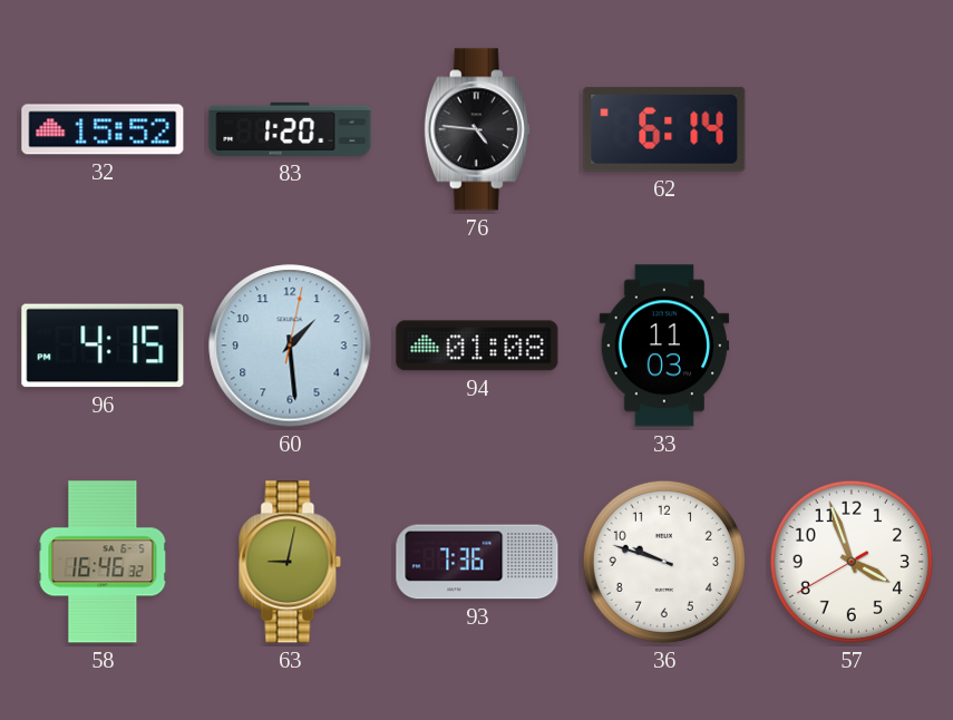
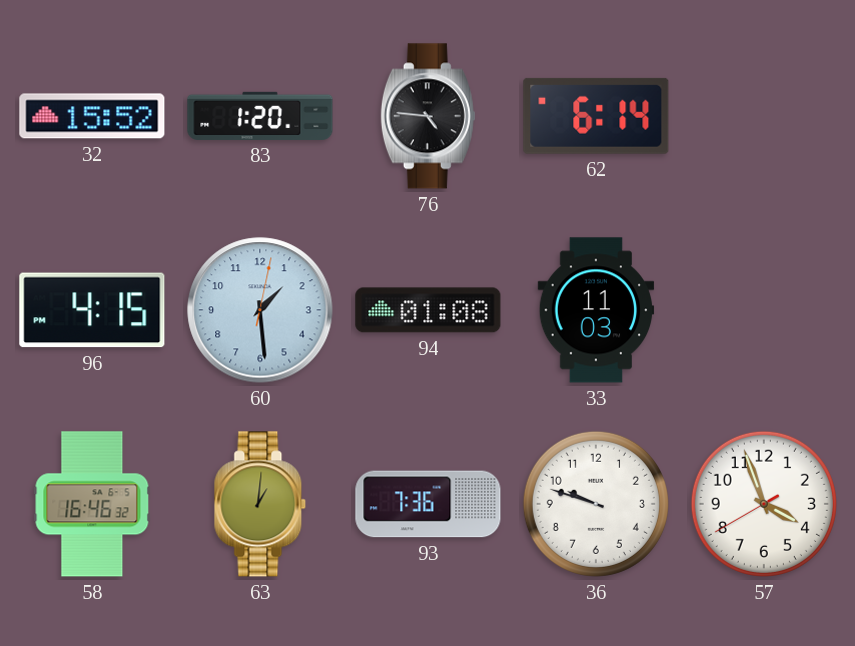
63: 9:02 -> 1:01
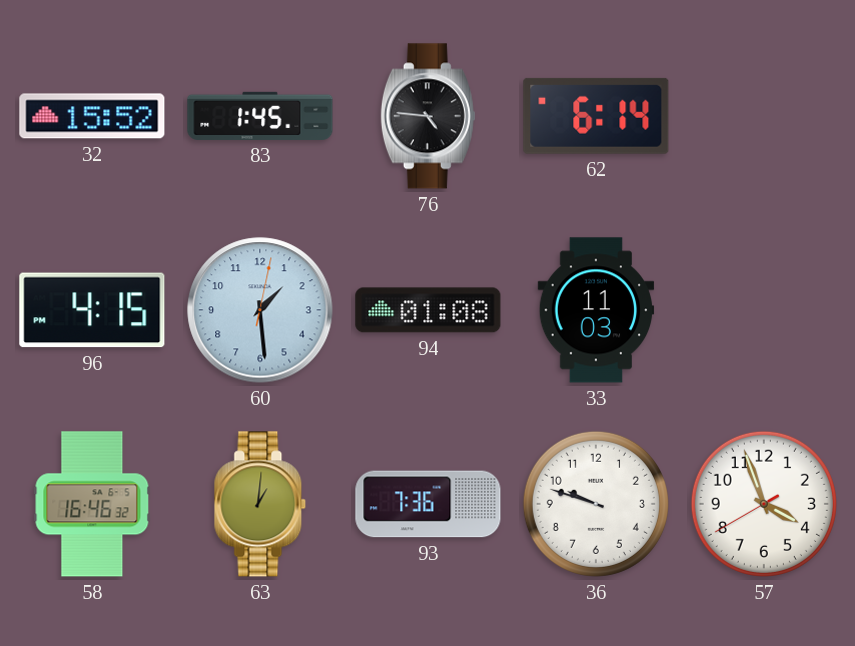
83: 1:20 -> 1:45
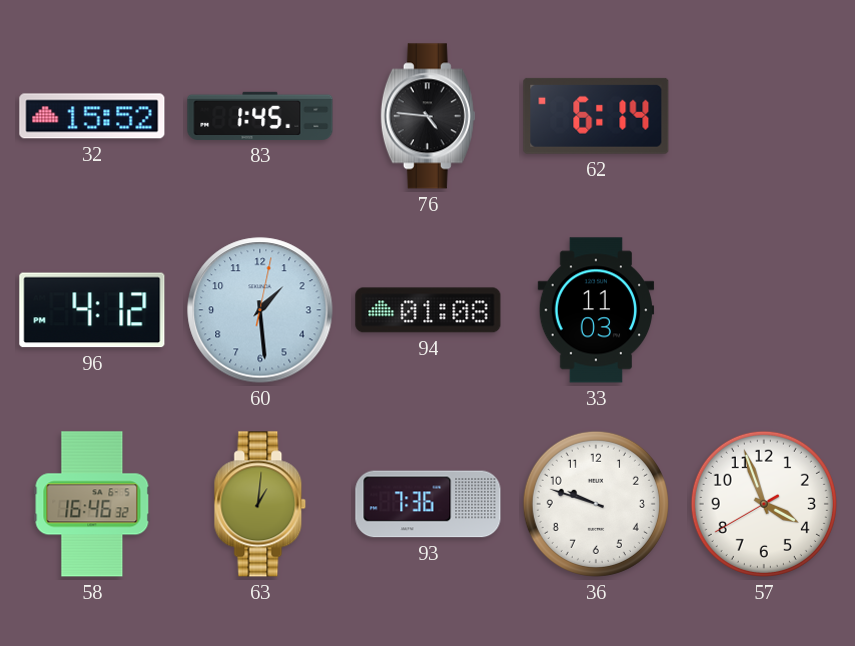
96: 4:15 -> 4:12
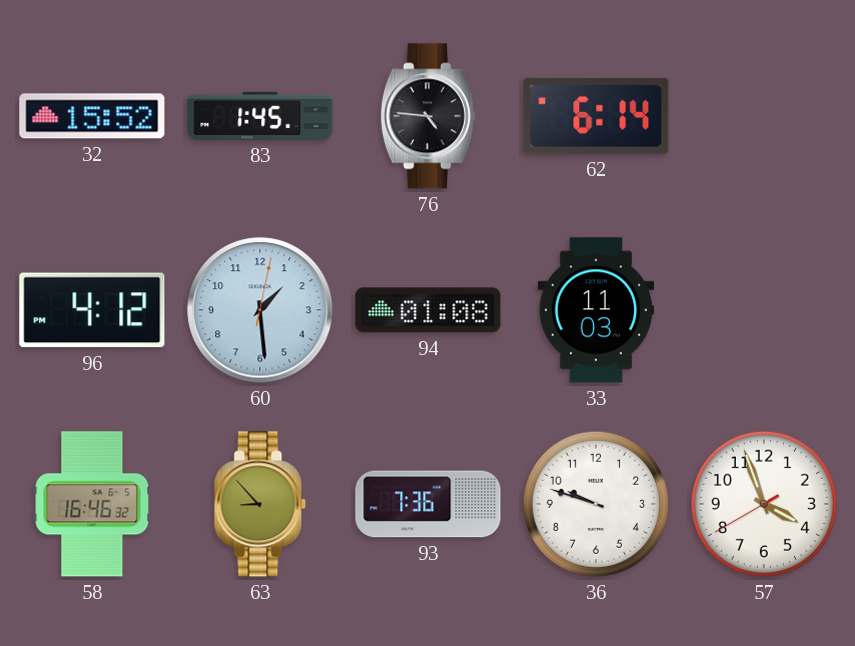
63: 1:01 -> 8:53
